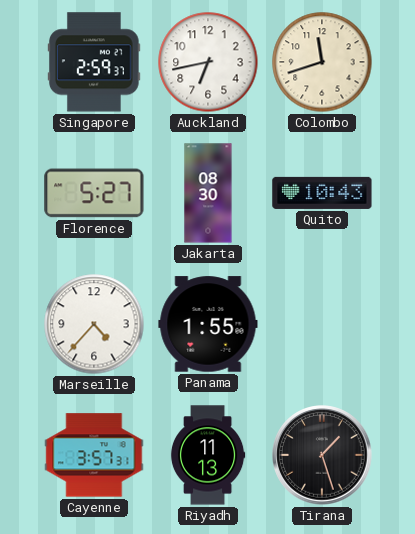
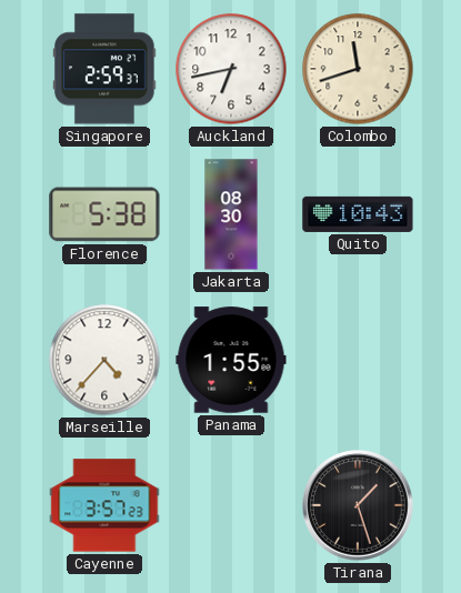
Florence: 5:27 -> 5:38
Cayenne: 3:57:31 -> 3:57:23
Riyadh: 11:13 -> none
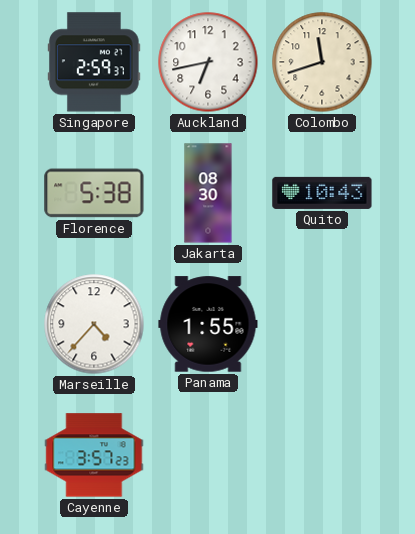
Tirana: 1:27 -> none
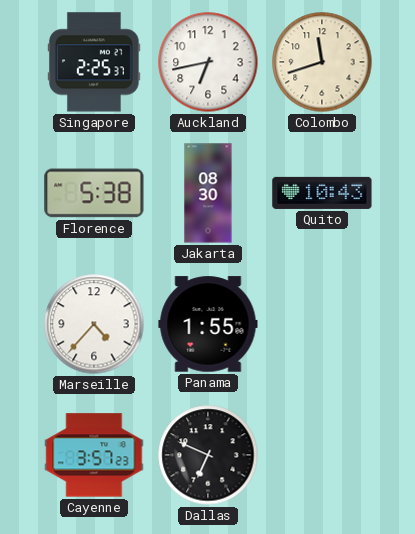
Singapore: 2:59 -> 2:25
Dallas: none -> 6:49
